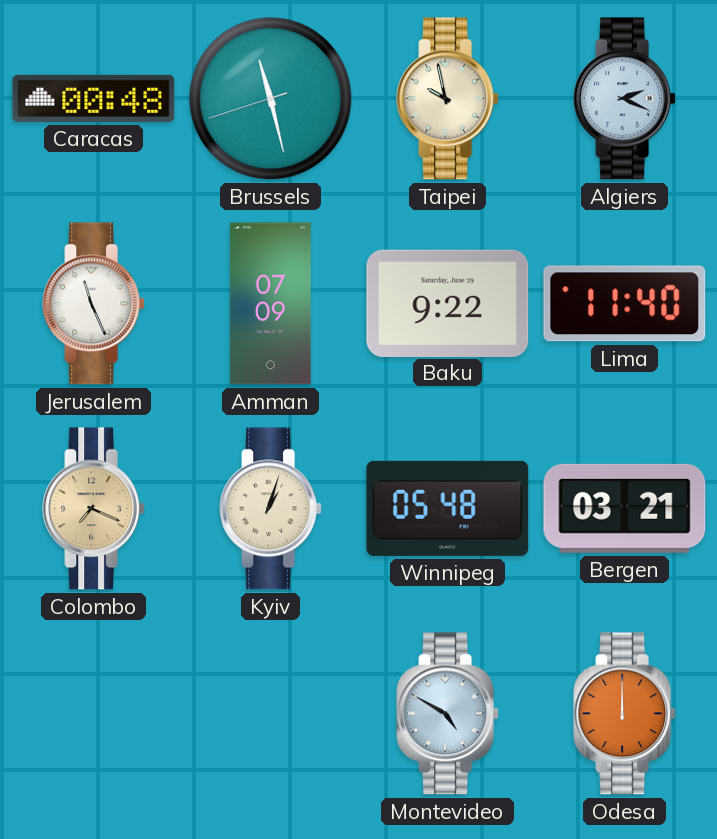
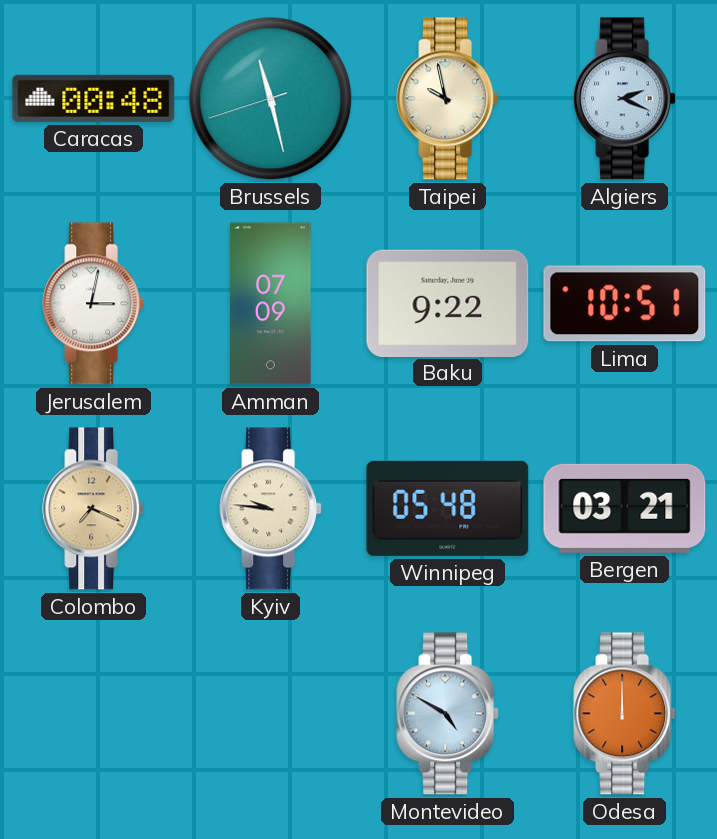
Jerusalem: 11:26 -> 3:02
Lima: 11:40 -> 10:51
Kyiv: 1:03 -> 9:46
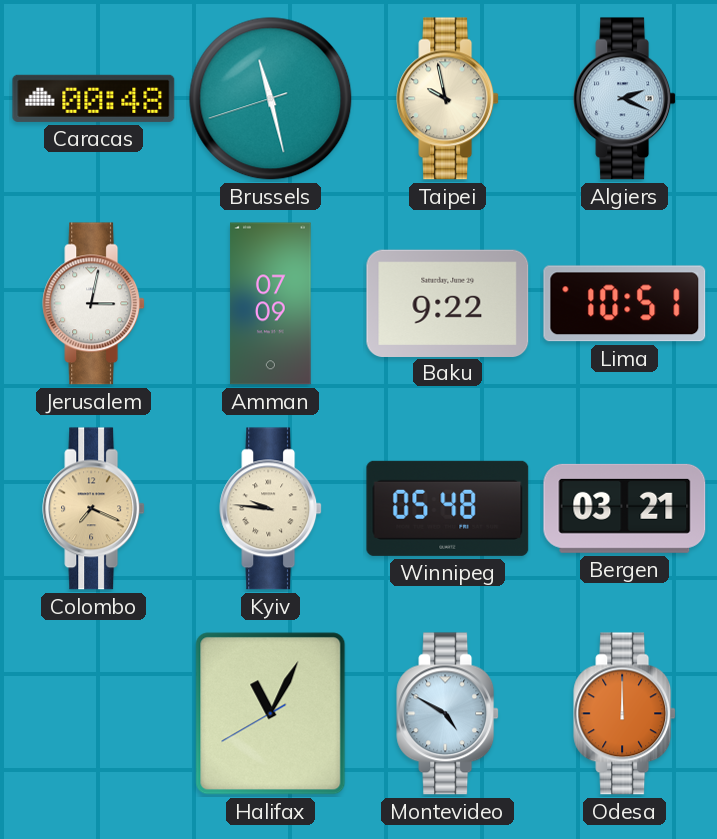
Halifax: none -> 11:04
